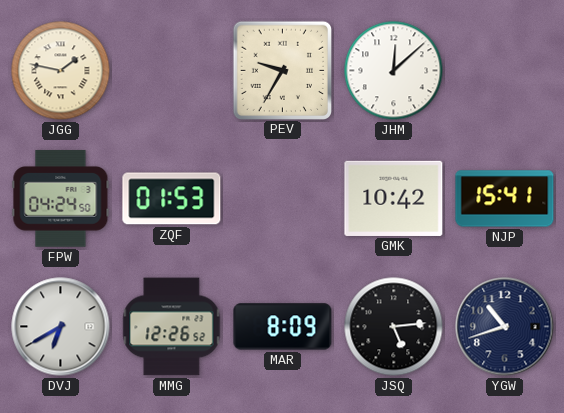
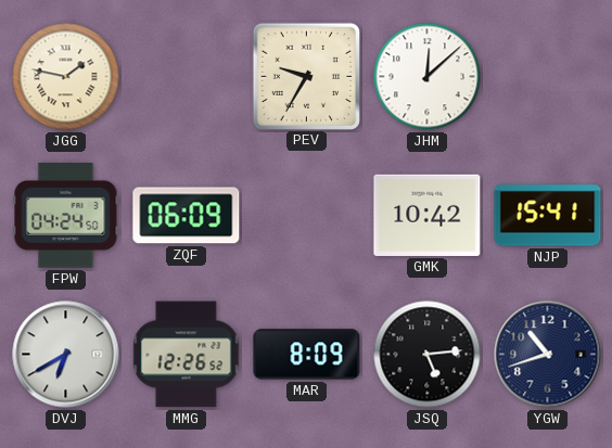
ZQF: 01:53 -> 06:09
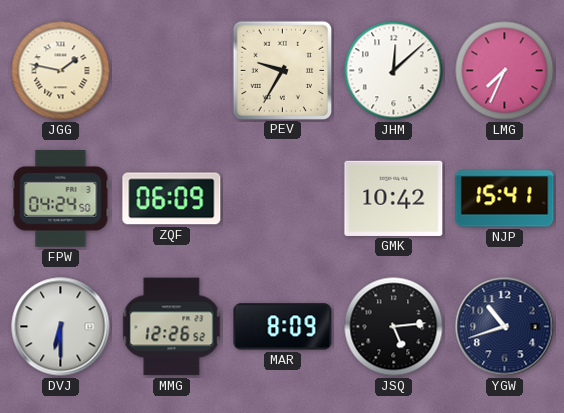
LMG: none -> 7:34
DVJ: 6:40 -> 6:30
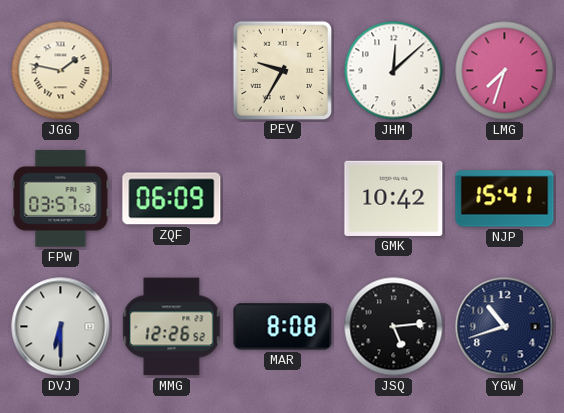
LMG: 7:34 -> 7:33
FPW: 04:24 -> 03:57
MAR: 8:09 -> 8:08
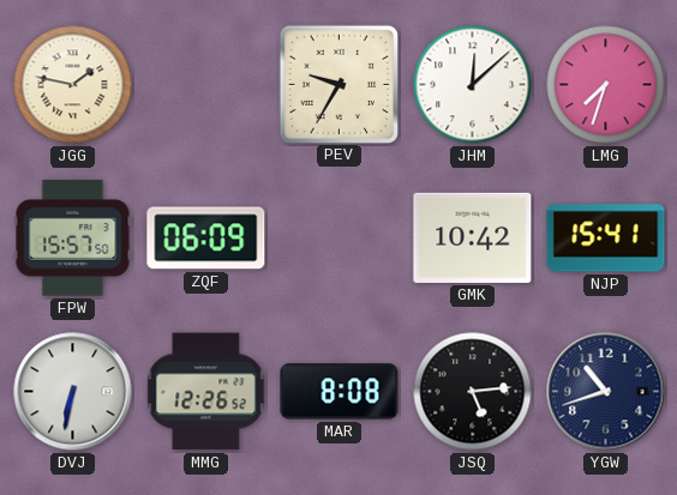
FPW: 03:57 -> 15:57
DVJ: 6:30 -> 6:32
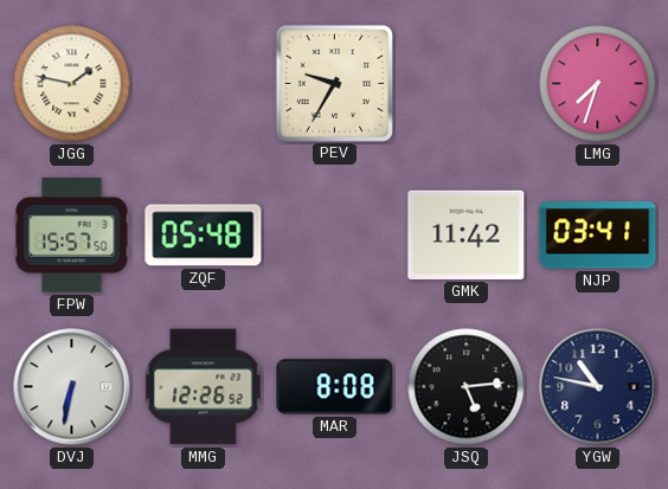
JHM: 12:08 -> none
ZQF: 06:09 -> 05:48
GMK: 10:42 -> 11:42
NJP: 15:41 -> 03:41
YGW: 10:42 -> 10:47
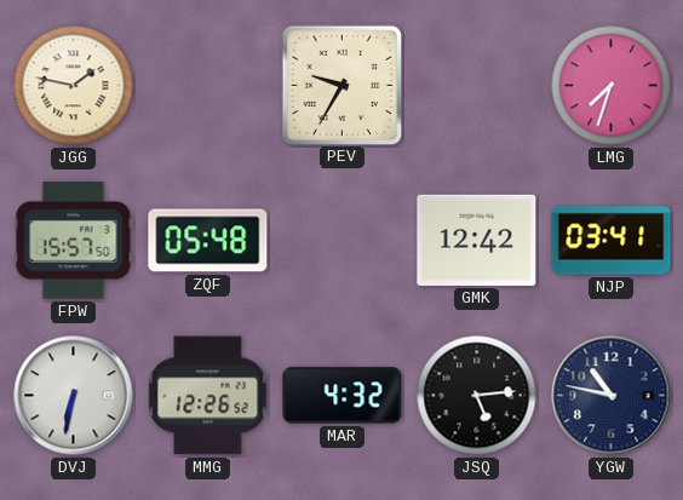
GMK: 11:42 -> 12:42
MAR: 8:08 -> 4:32
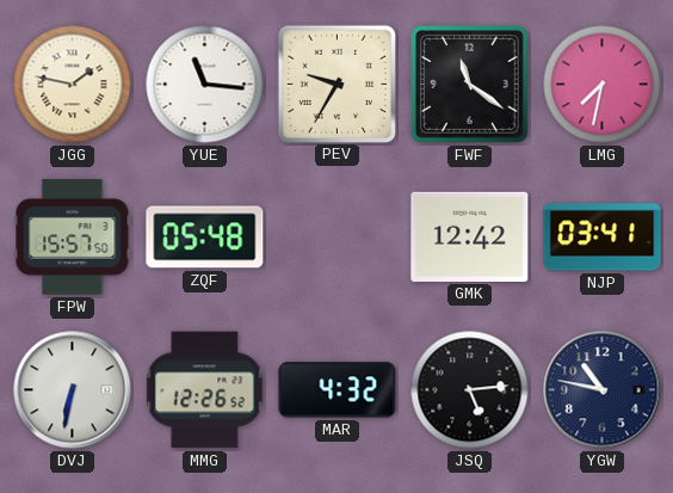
YUE: none -> 11:16
FWF: none -> 11:21
LMG: 7:33 -> 7:32
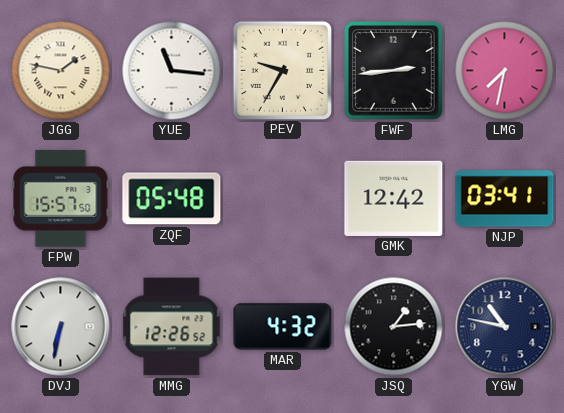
FWF: 11:21 -> 2:44
JSQ: 5:14 -> 1:14
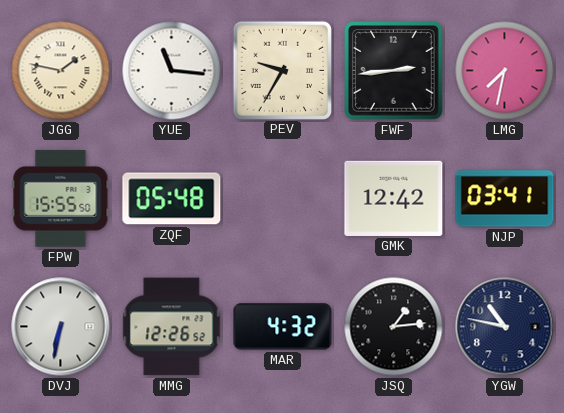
FPW: 15:57 -> 15:55
